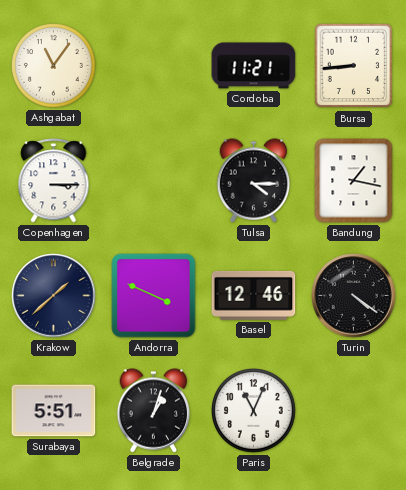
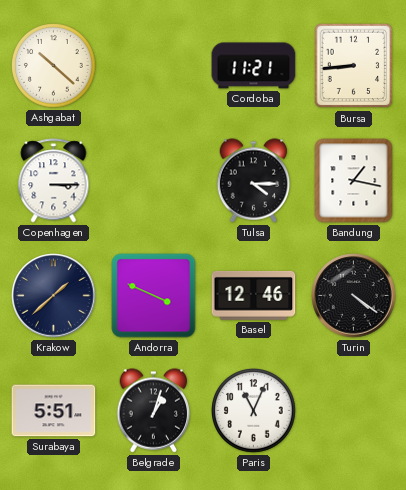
Ashgabat: 11:06 -> 10:22
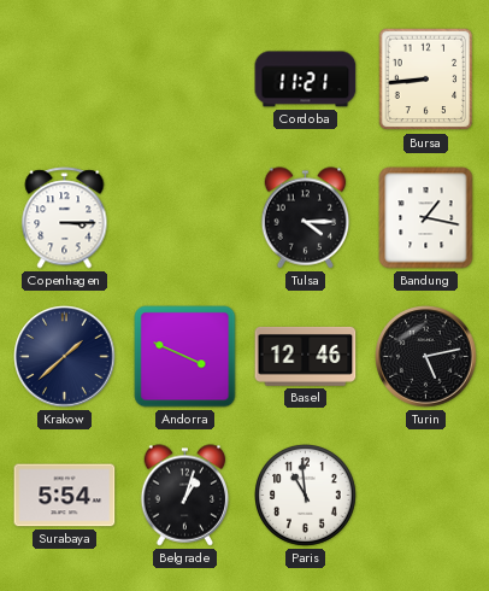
Ashgabat: 10:22 -> none
Turin: 4:21 -> 5:13
Surabaya: 5:51 -> 5:54
Paris: 11:04 -> 10:59
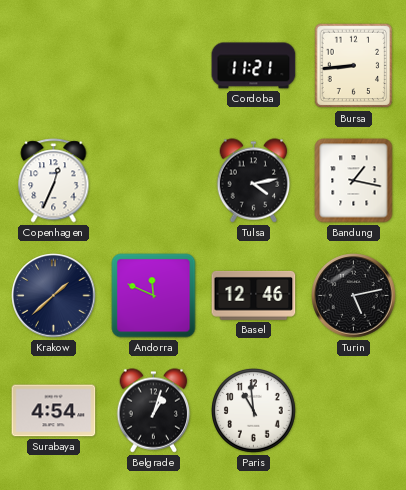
Copenhagen: 3:15 -> 12:34
Tulsa: 4:15 -> 4:13
Andorra: 3:49 -> 11:49
Surabaya: 5:54 -> 4:54
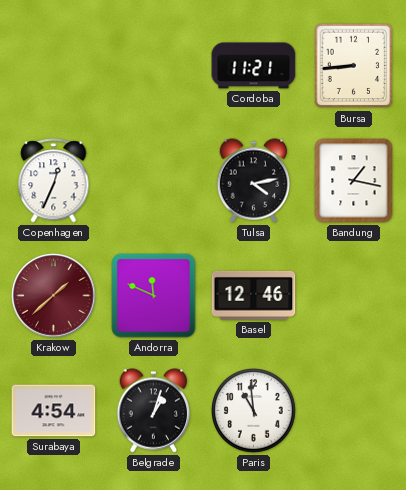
Krakow dial: navy -> burgundy
Turin: 5:13 -> none
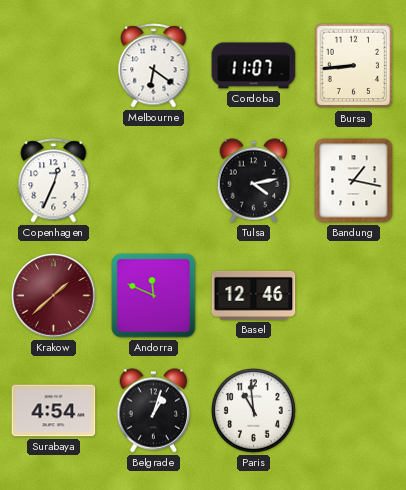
Melbourne: none -> 6:21
Cordoba: 11:21 -> 11:07
